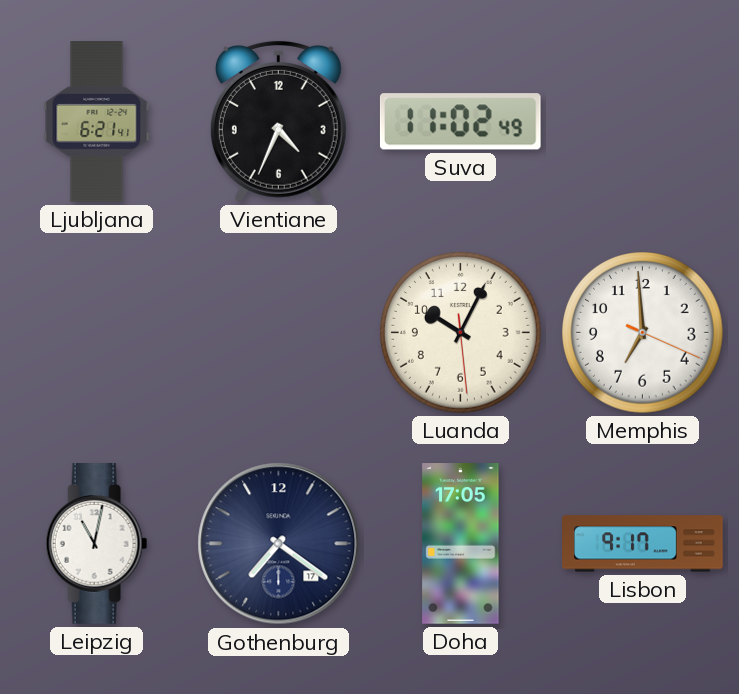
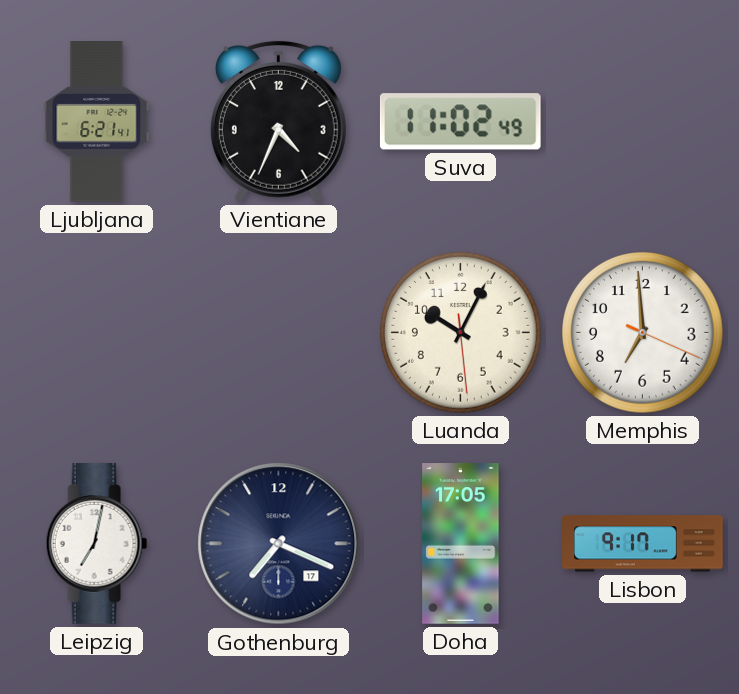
Leipzig: 11:02 -> 7:02
Gothenburg: 7:21 -> 7:19
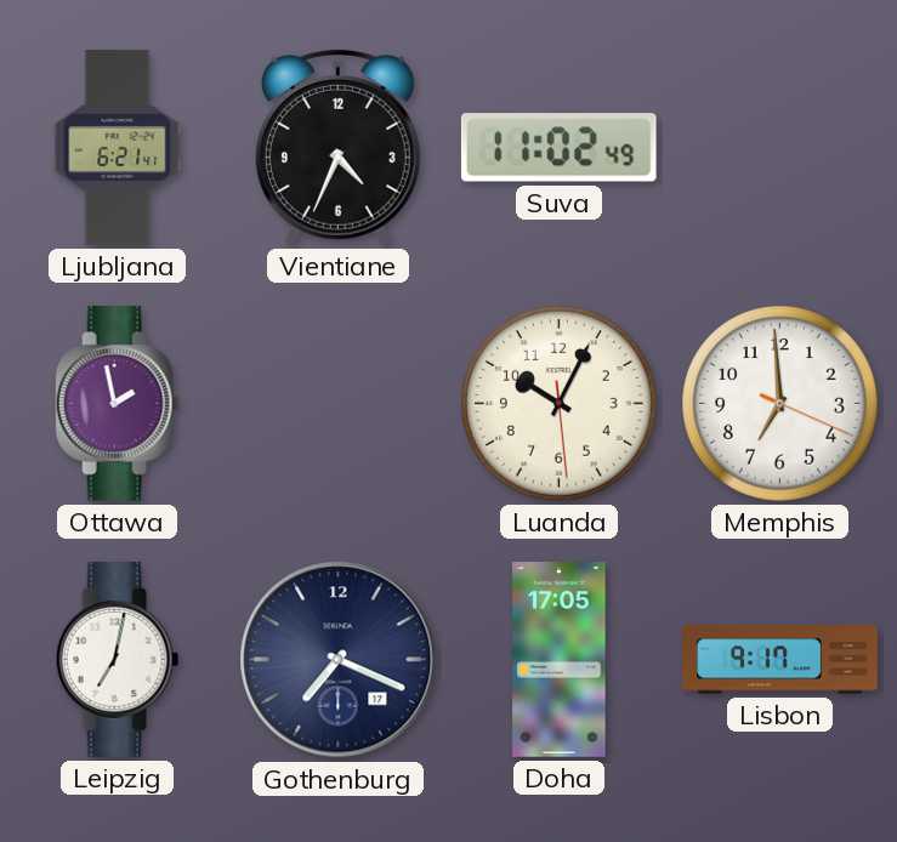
Ottawa: none -> 1:58
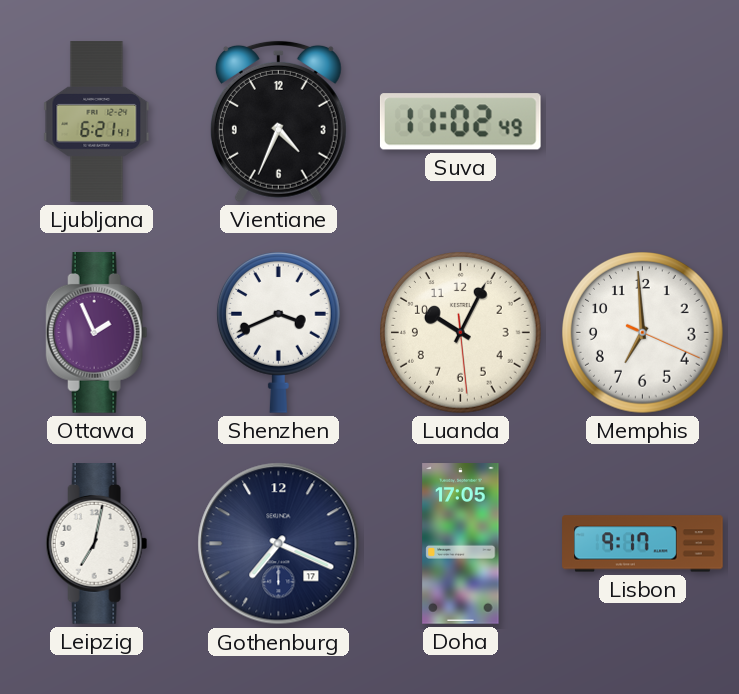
Ottawa: 1:58 -> 1:56
Shenzhen: none -> 3:41
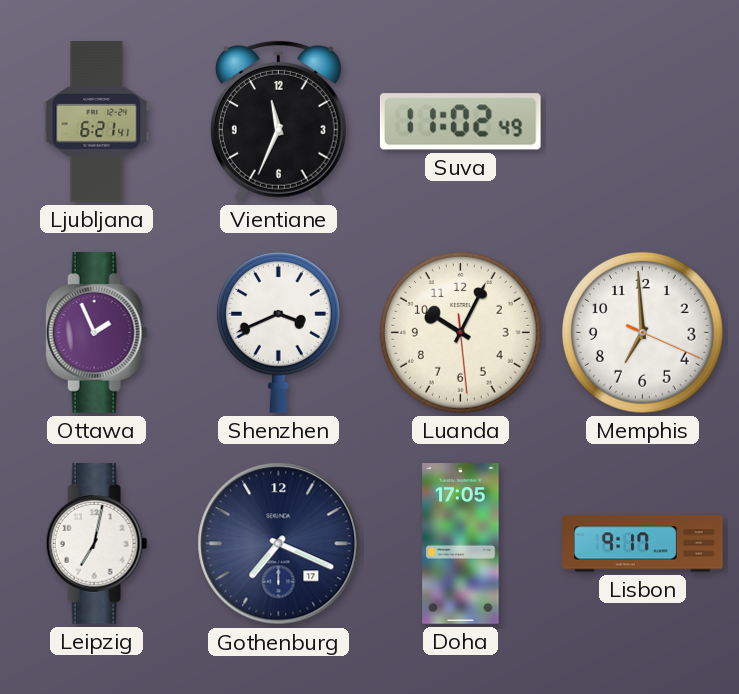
Vientiane: 4:34 -> 11:34
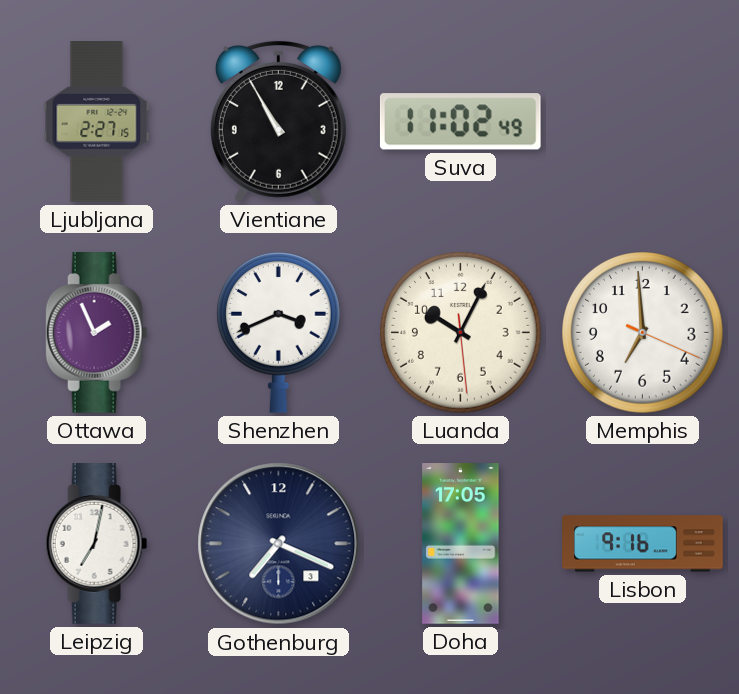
Ljubljana: 6:21 -> 2:27
Vientiane: 11:34 -> 10:55
Gothenburg date: 17 -> 3
Lisbon: 9:17 -> 9:16
